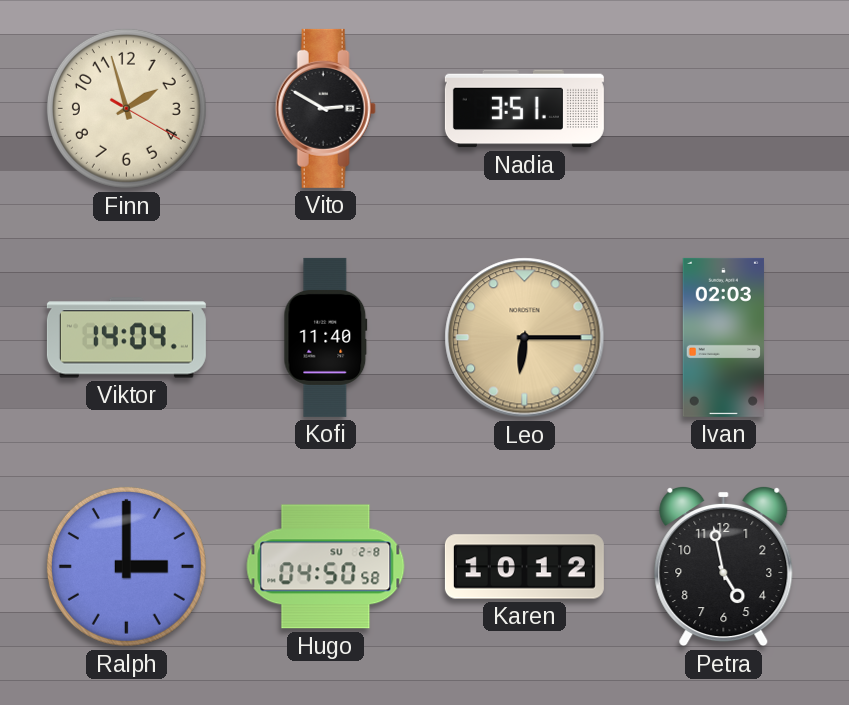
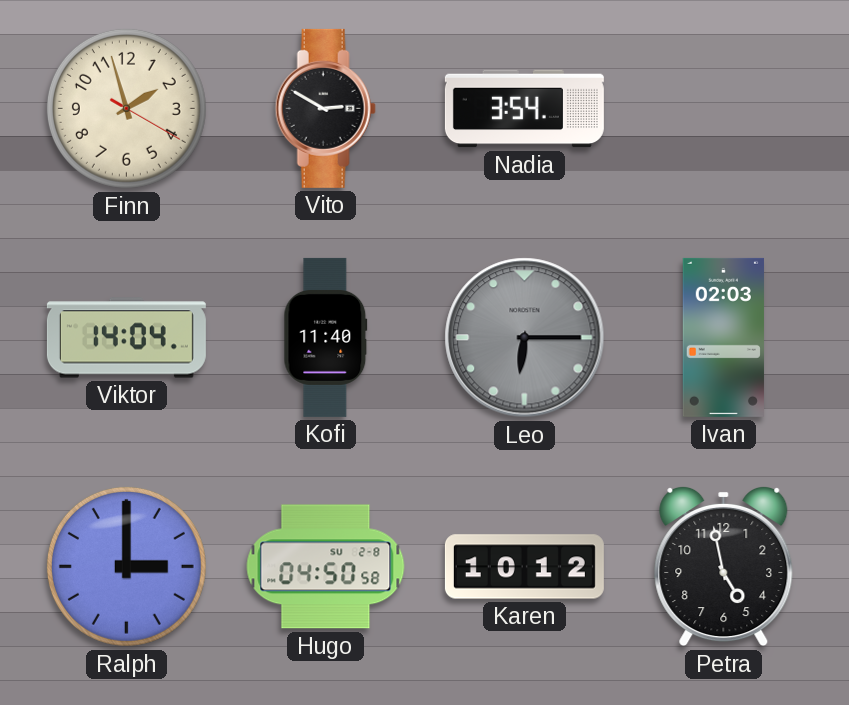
Nadia: 3:51 -> 3:54
Leo dial: champagne -> grey
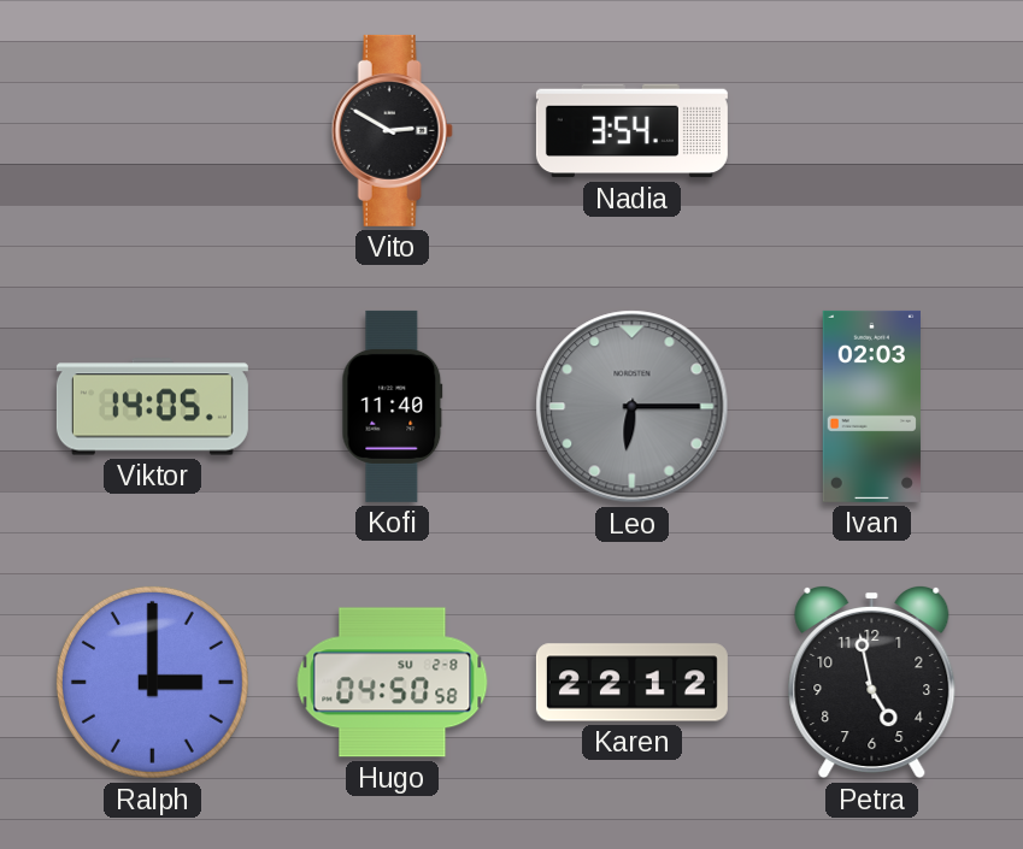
Finn: 1:57 -> none
Viktor: 14:04 -> 14:05
Karen: 10:12 -> 22:12
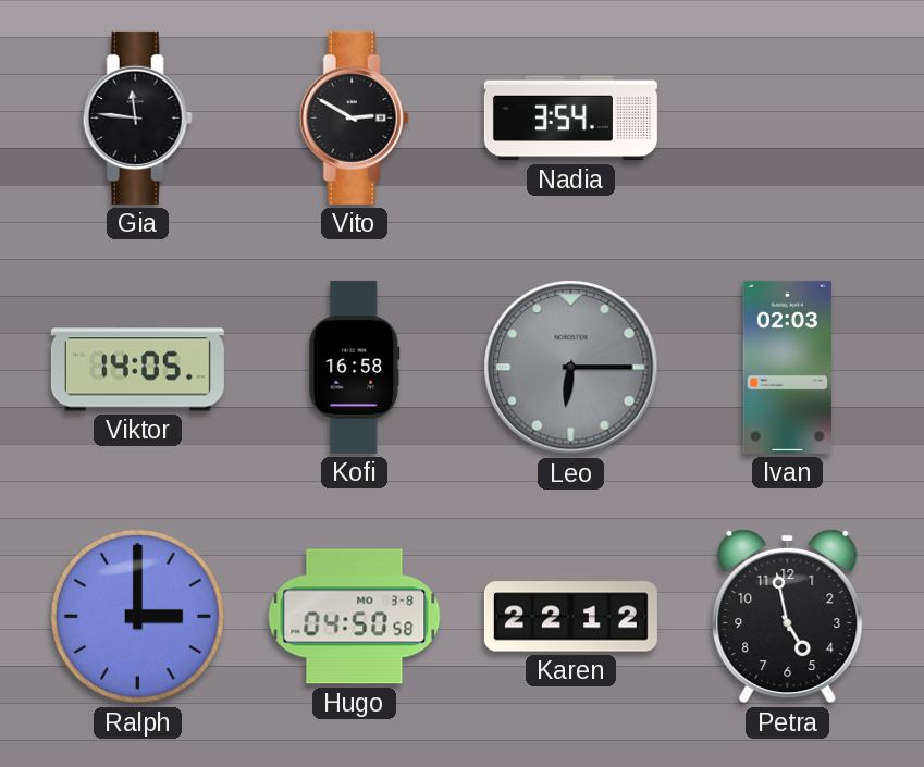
Gia: none -> 11:46
Kofi: 11:40 -> 16:58
Hugo date: SU 2-8 -> MO 3-8
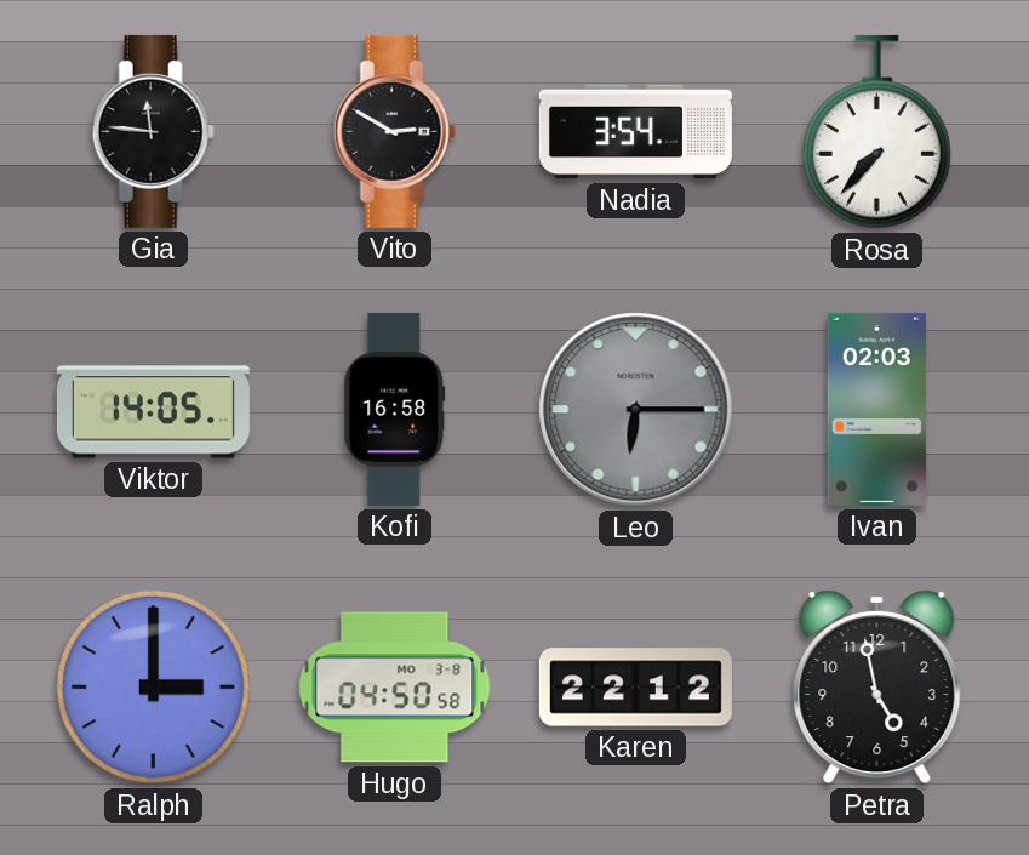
Rosa: none -> 7:37
